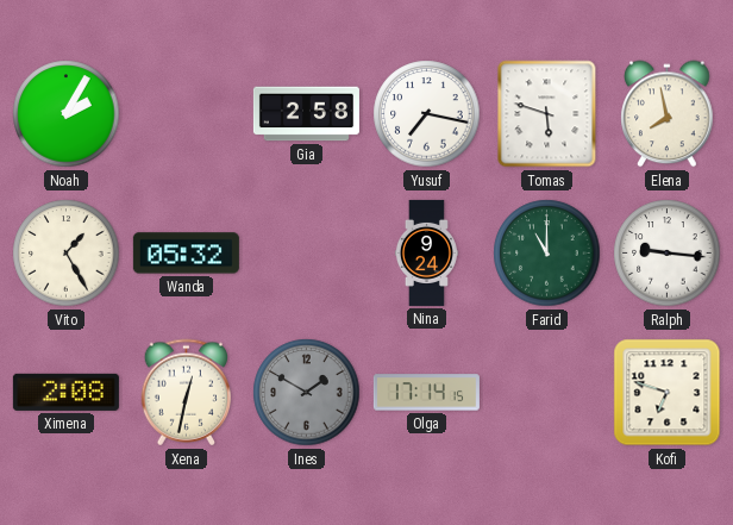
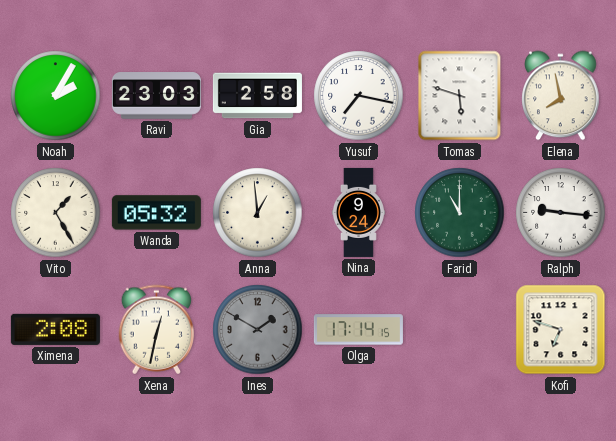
Ravi: none -> 23:03
Anna: none -> 12:59
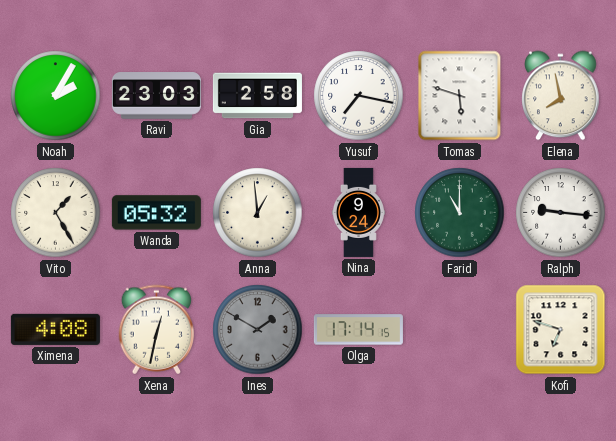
Ximena: 2:08 -> 4:08
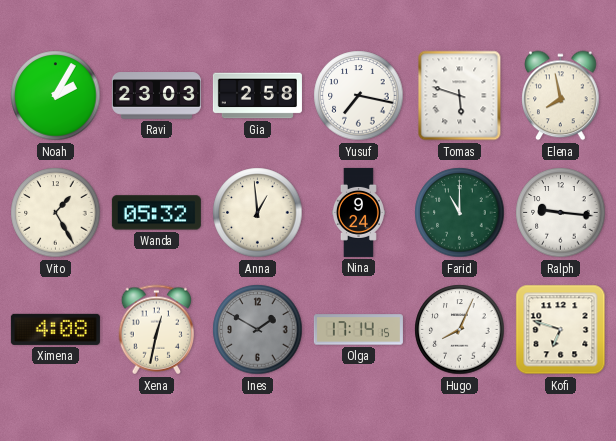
Hugo: none -> 8:04
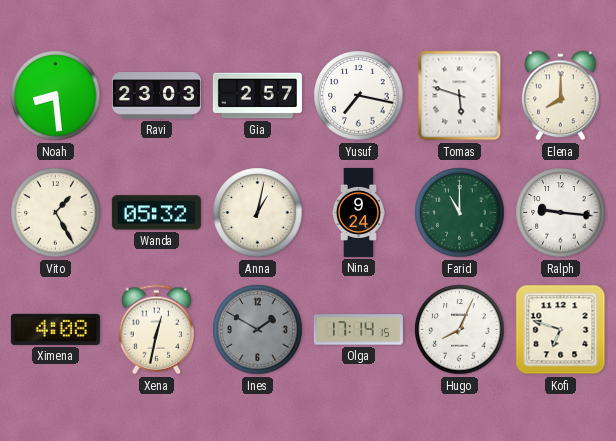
Noah: 2:05 -> 8:29
Gia: 2:58 -> 2:57
Elena: 7:58 -> 8:00
Anna: 12:59 -> 1:02
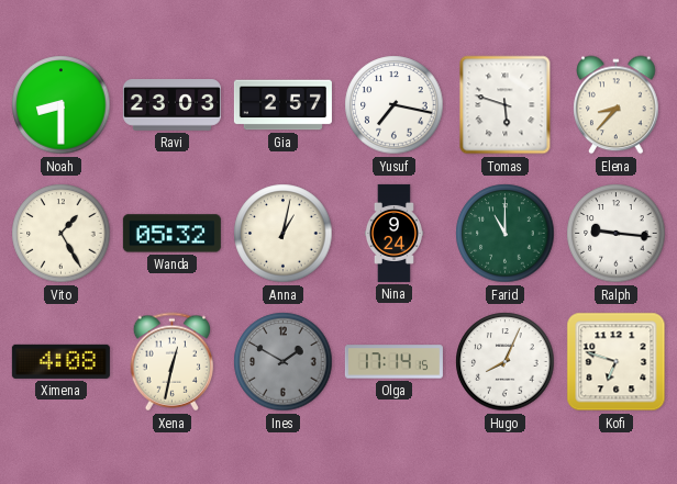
Noah: 8:29 -> 8:30
Elena: 8:00 -> 8:37
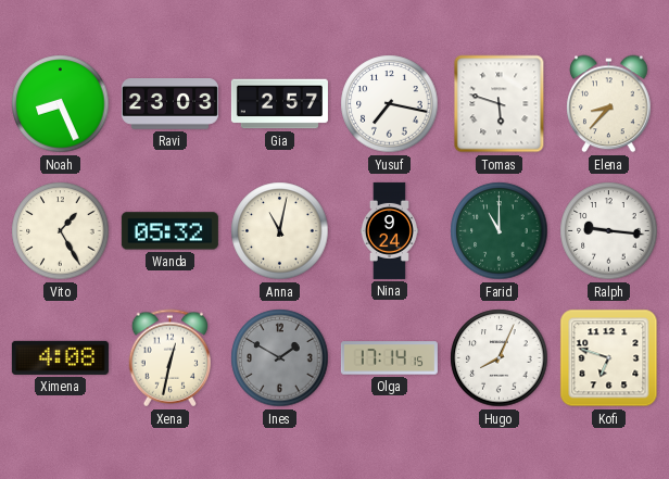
Noah: 8:30 -> 8:26
Anna: 1:02 -> 11:02
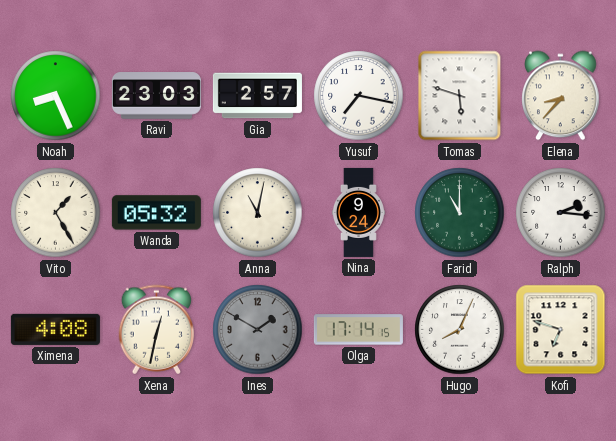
Ralph: 9:16 -> 2:16
